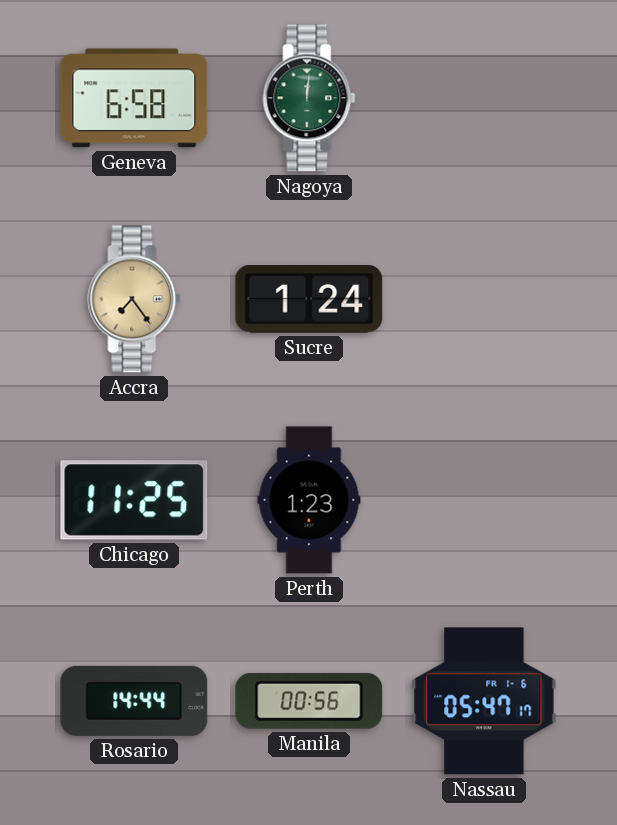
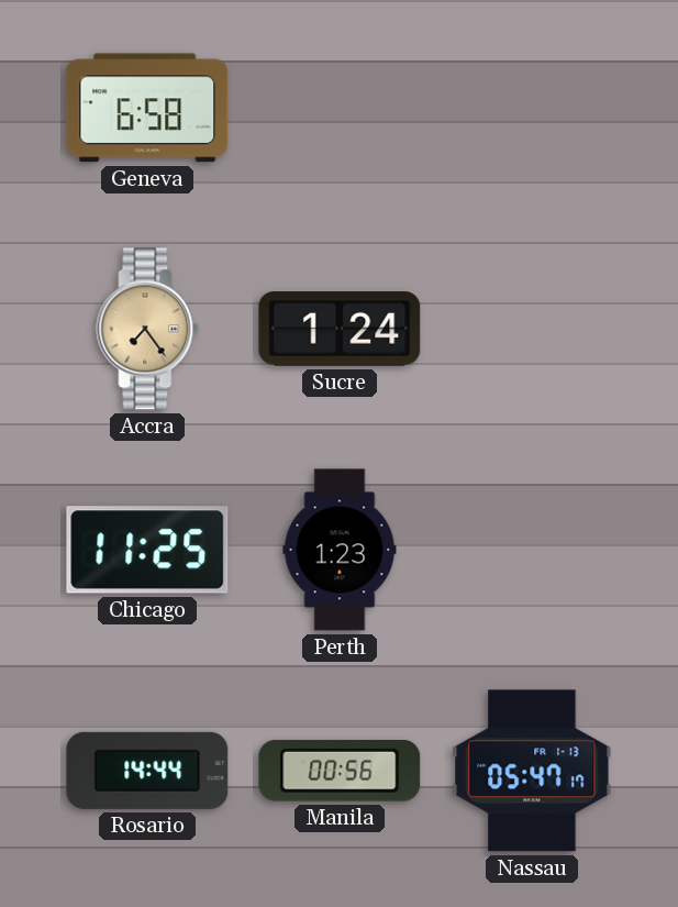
Nagoya: 12:01 -> none
Nassau date: FR 1-6 -> FR 1-13
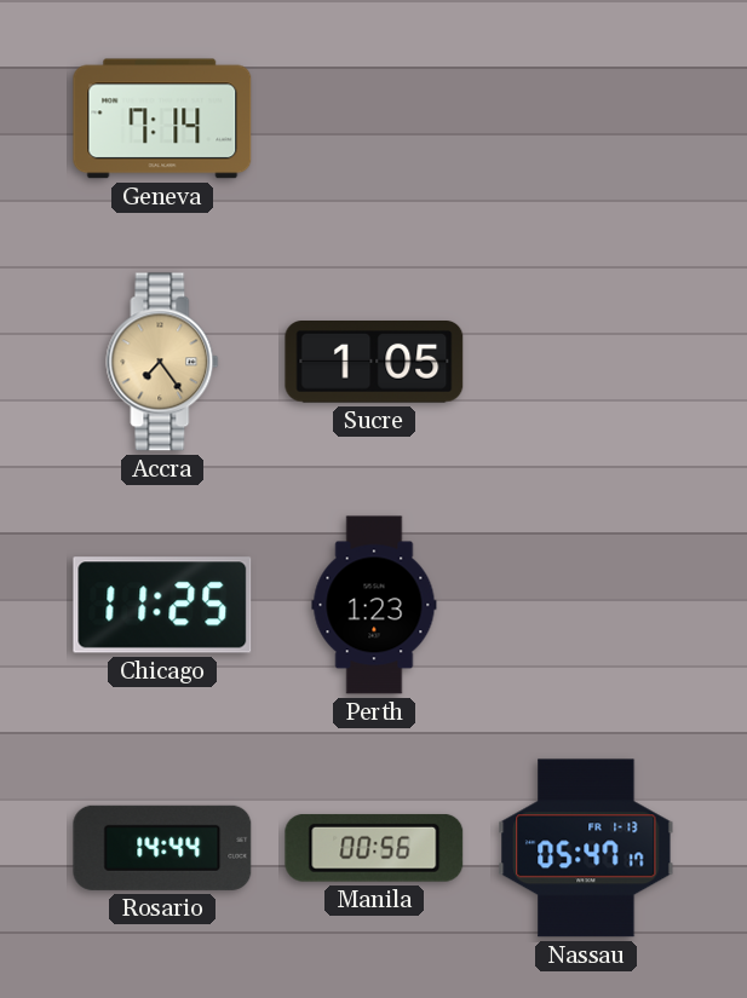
Geneva: 6:58 -> 7:14
Sucre: 1:24 -> 1:05
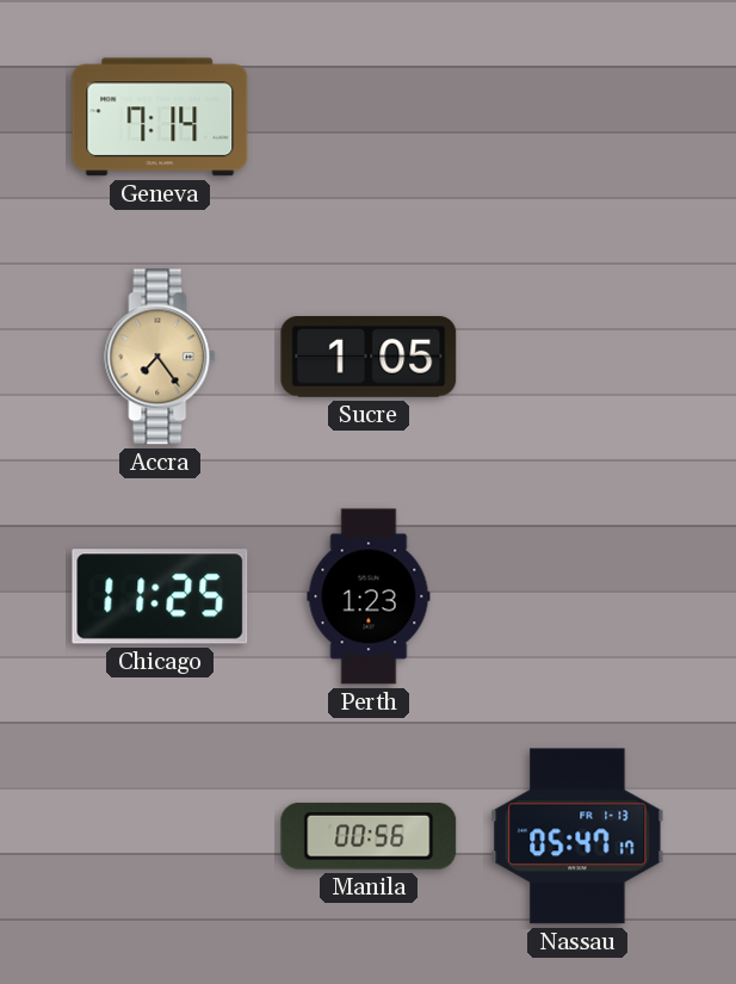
Rosario: 14:44 -> none
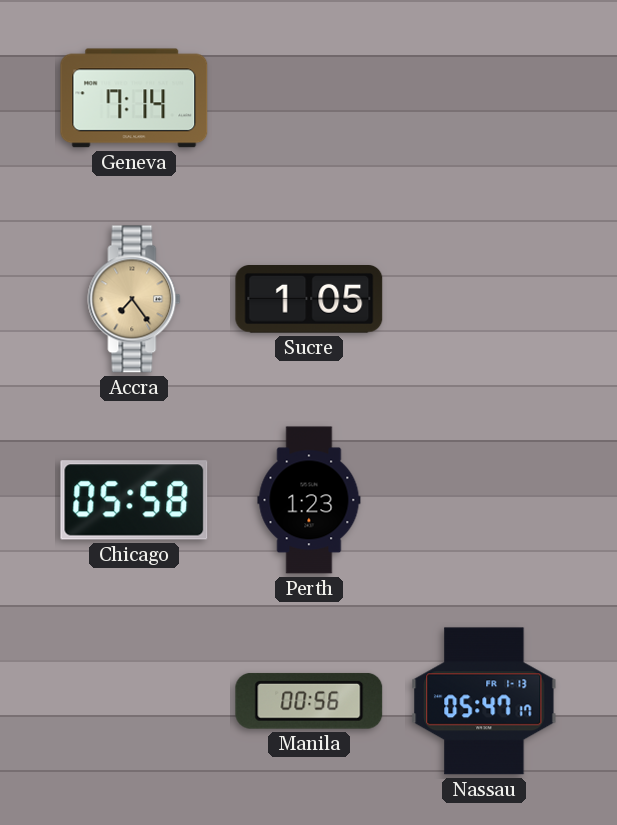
Chicago: 11:25 -> 05:58
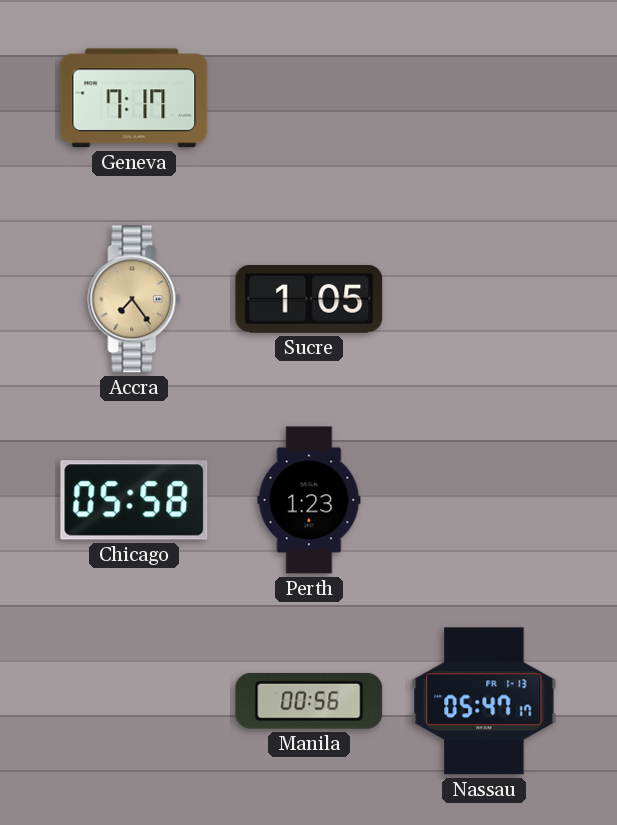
Geneva: 7:14 -> 7:17
